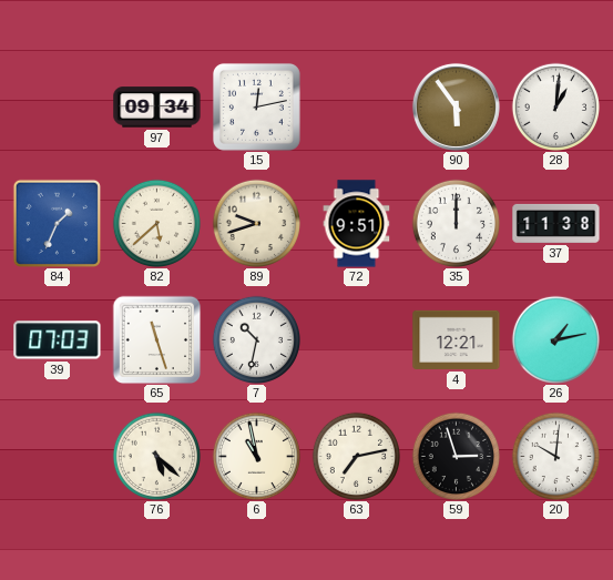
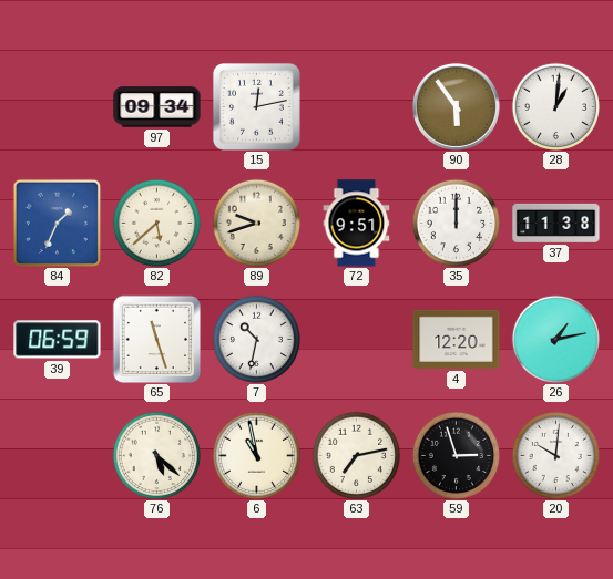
39: 07:03 -> 06:59
4: 12:21 -> 12:20
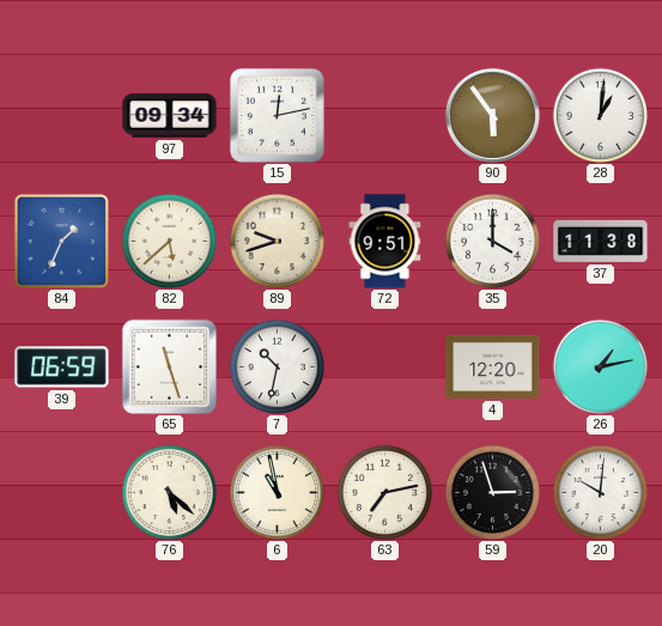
35: 12:00 -> 4:00
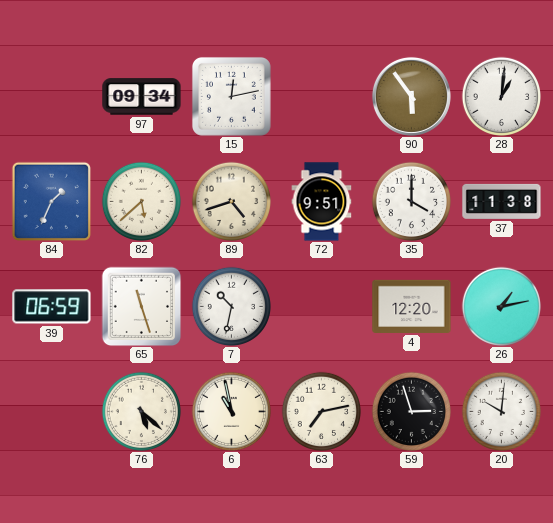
89: 9:42 -> 4:42
